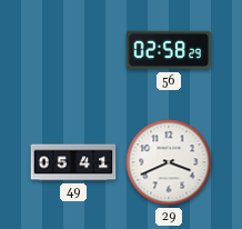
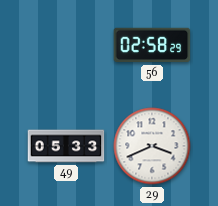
49: 05:41 -> 05:33
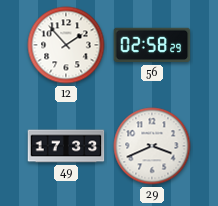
12: none -> 1:53
49: 05:33 -> 17:33
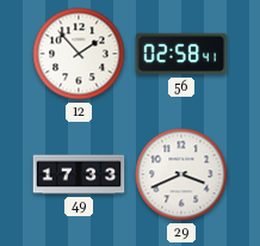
56: 02:58:29 -> 02:58:41
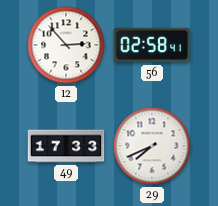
12: 1:53 -> 2:53
29: 3:41 -> 7:41
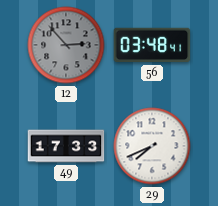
12 dial: white -> grey
56: 02:58 -> 03:48
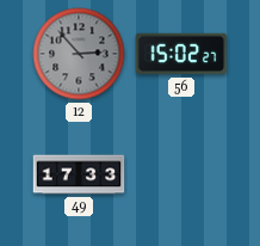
56: 03:48 -> 15:02
29: 7:41 -> none
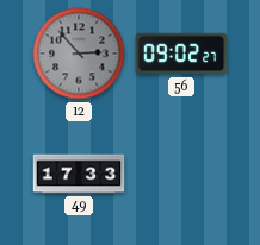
56: 15:02 -> 09:02
